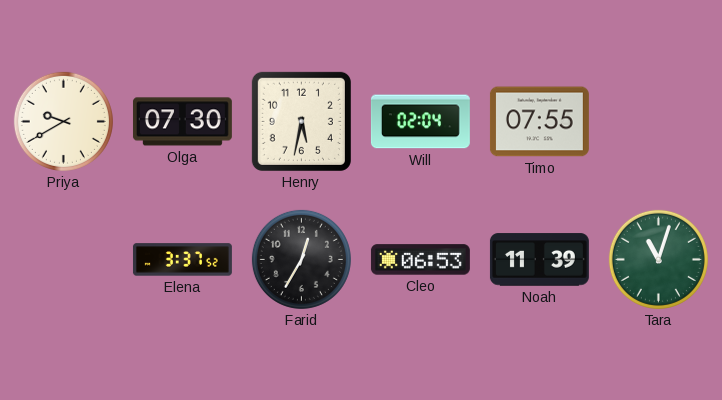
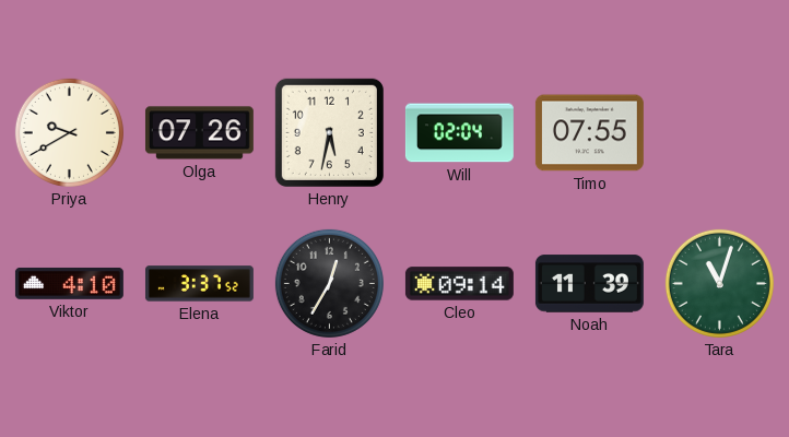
Olga: 07:30 -> 07:26
Viktor: none -> 4:10
Cleo: 06:53 -> 09:14
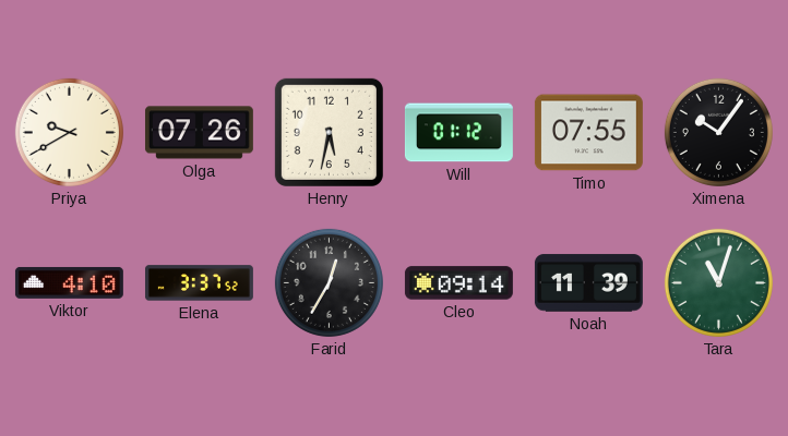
Will: 02:04 -> 01:12
Ximena: none -> 10:06
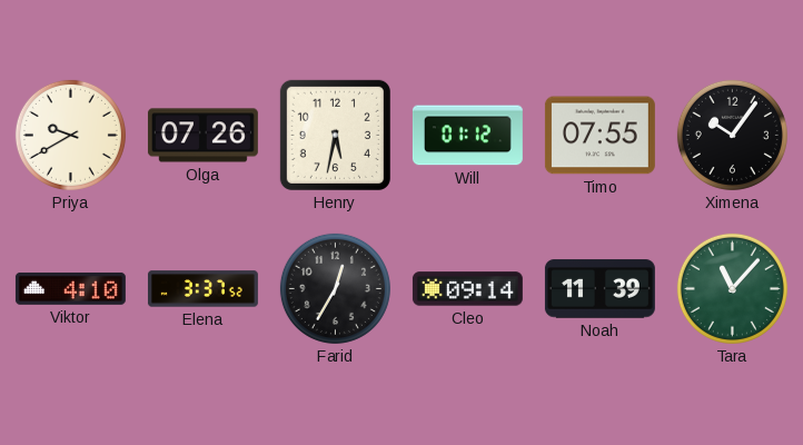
Tara: 11:03 -> 11:07
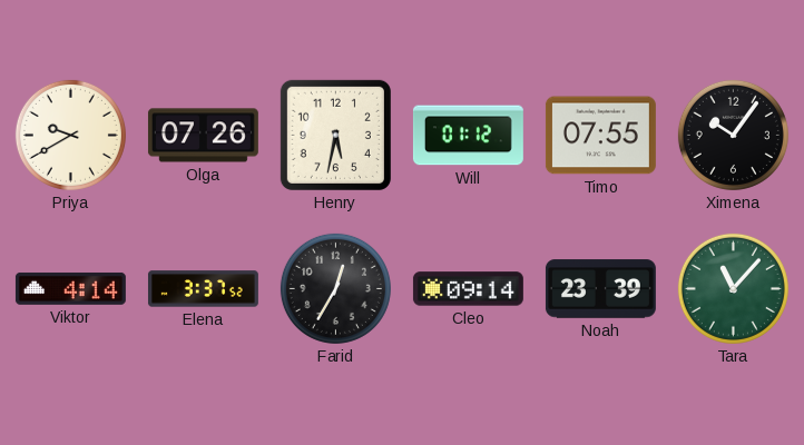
Viktor: 4:10 -> 4:14
Noah: 11:39 -> 23:39
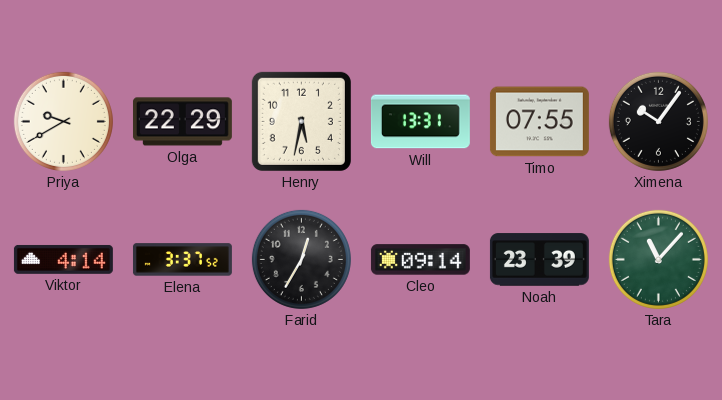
Olga: 07:26 -> 22:29
Will: 01:12 -> 13:31
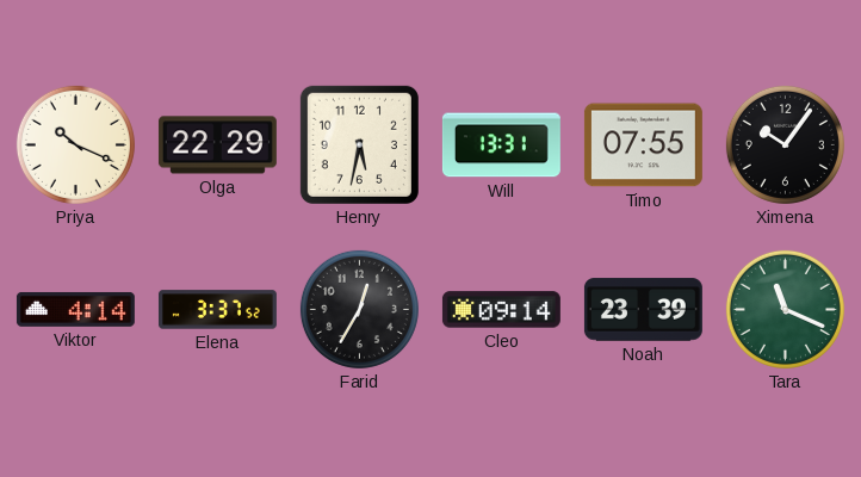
Priya: 9:40 -> 10:19
Tara: 11:07 -> 11:19
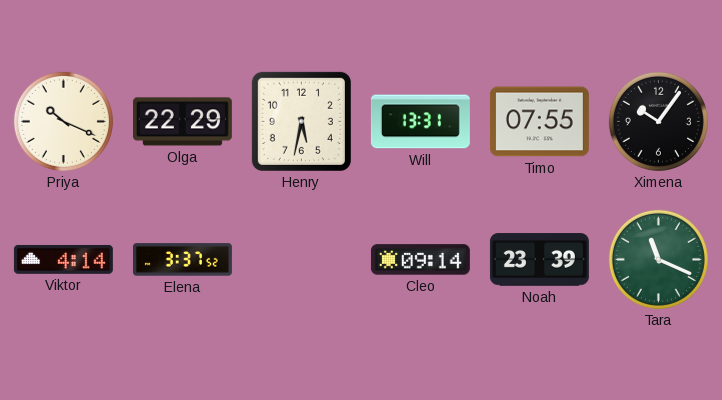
Farid: 12:35 -> none
